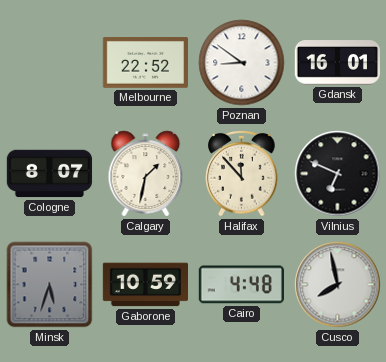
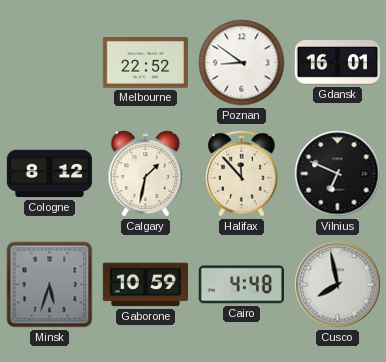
Cologne: 8:07 -> 8:12
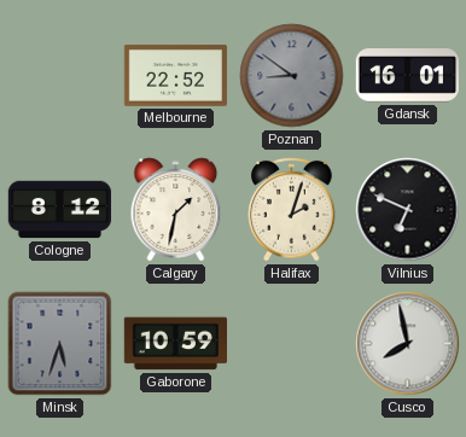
Poznan dial: white -> grey
Halifax: 11:53 -> 2:03
Cairo: 4:48 -> none
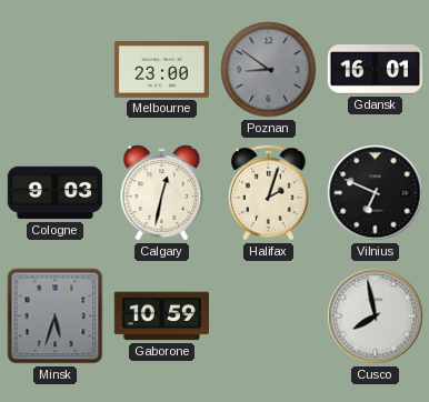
Melbourne: 22:52 -> 23:00
Cologne: 8:12 -> 9:03
Calgary: 1:32 -> 12:32
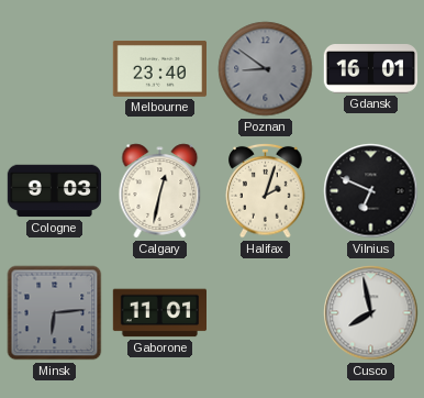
Melbourne: 23:00 -> 23:40
Minsk: 5:33 -> 6:14
Gaborone: 10:59 -> 11:01
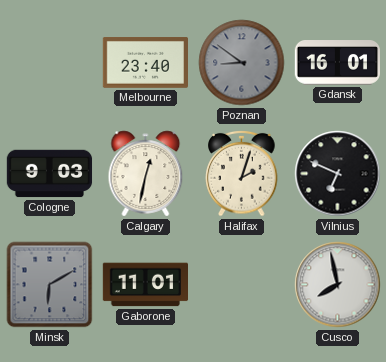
Minsk: 6:14 -> 6:10
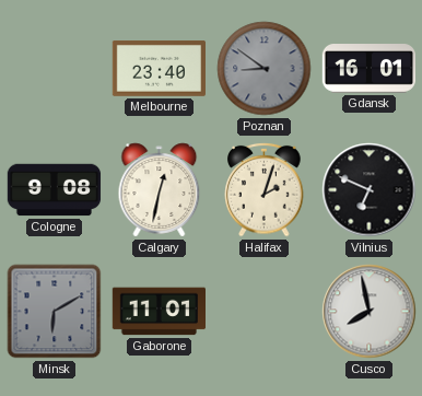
Cologne: 9:03 -> 9:08
